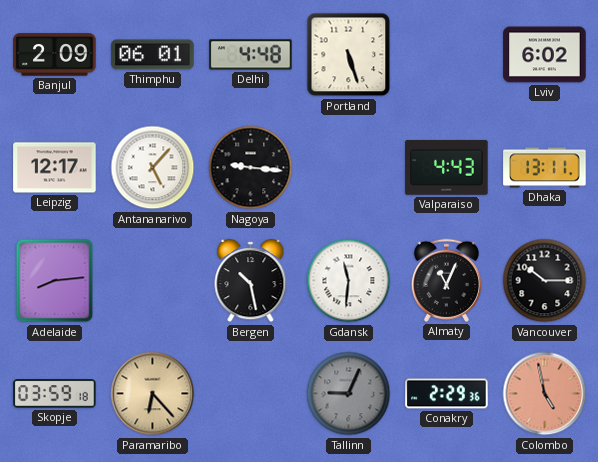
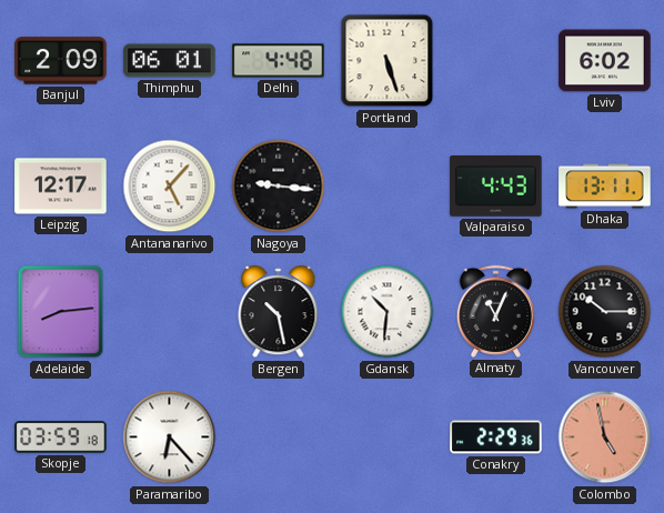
Gdansk: 11:31 -> 10:31
Paramaribo dial: champagne -> white
Tallinn: 9:04 -> none
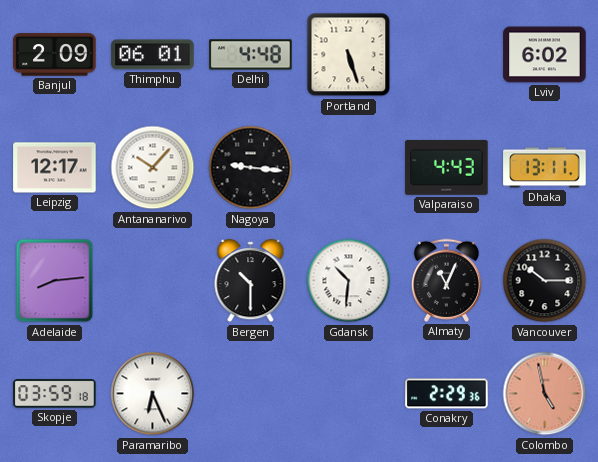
Antananarivo: 5:07 -> 10:07
Bergen: 10:28 -> 10:30
Paramaribo: 6:23 -> 6:26
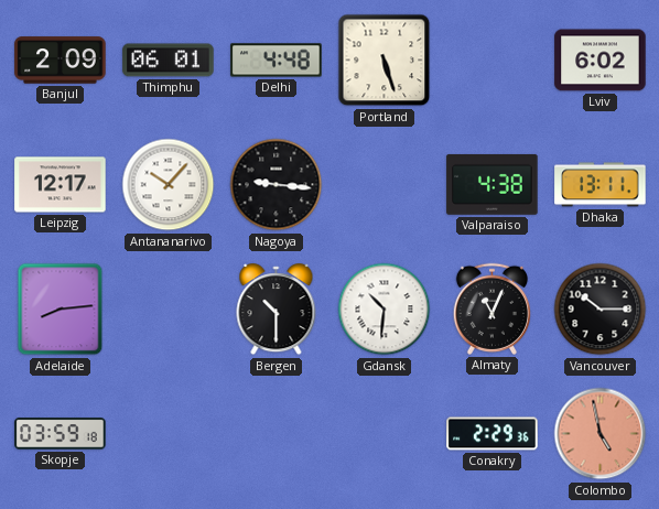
Valparaiso: 4:43 -> 4:38
Paramaribo: 6:26 -> none
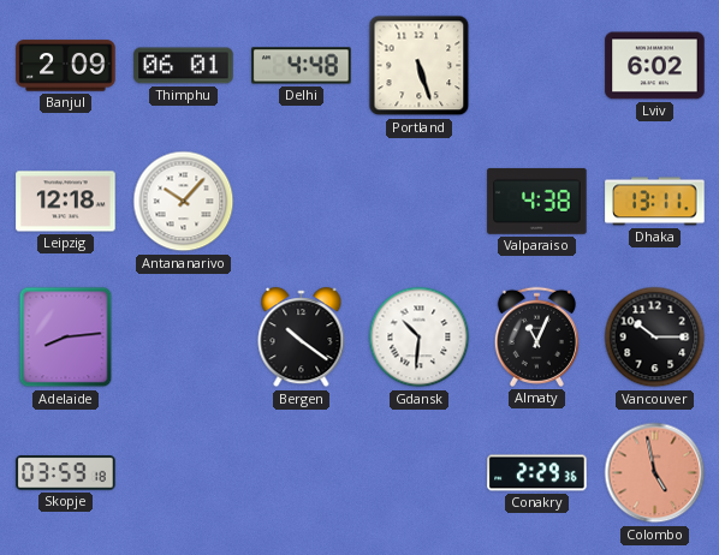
Leipzig: 12:17 -> 12:18
Nagoya: 9:16 -> none
Bergen: 10:30 -> 10:21
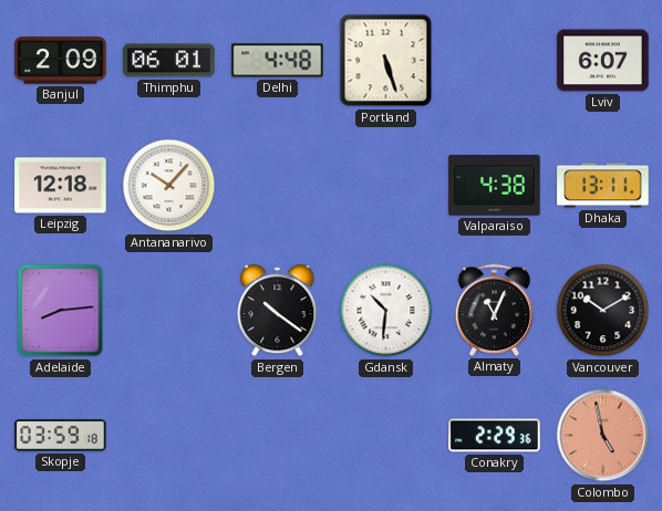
Lviv: 6:02 -> 6:07
Vancouver: 10:15 -> 10:10
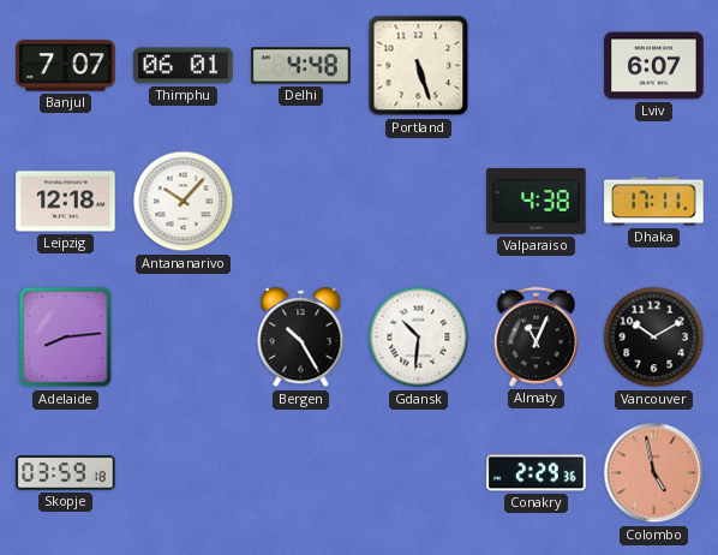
Banjul: 2:09 -> 7:07
Dhaka: 13:11 -> 17:11
Bergen: 10:21 -> 10:25
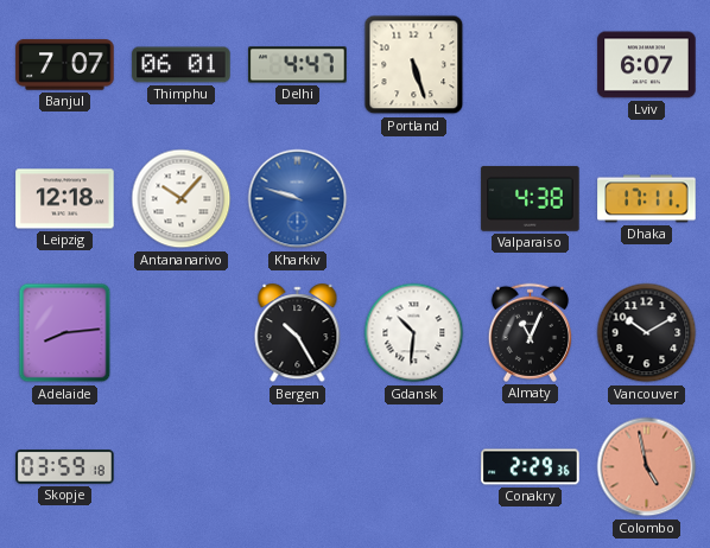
Delhi: 4:48 -> 4:47
Kharkiv: none -> 9:48
